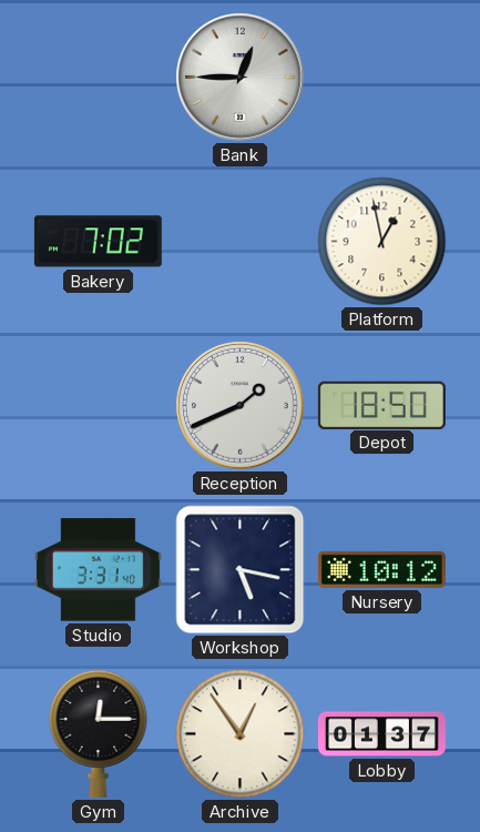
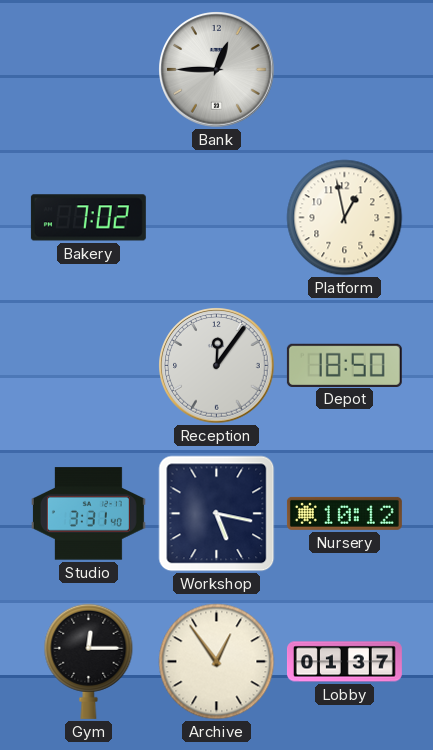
Reception: 1:41 -> 12:06
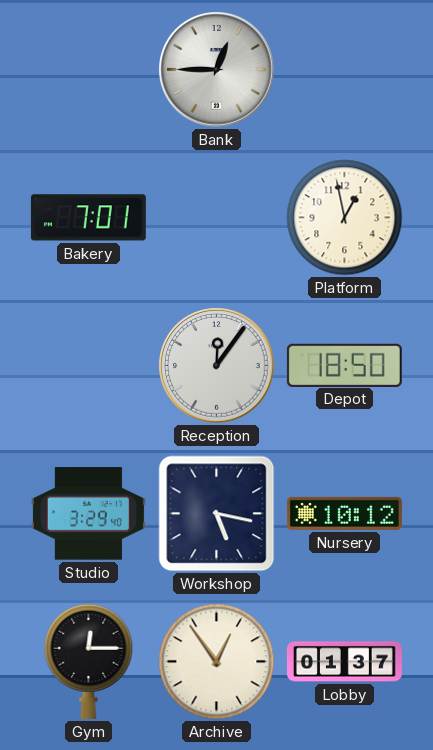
Bakery: 7:02 -> 7:01
Studio: 3:31 -> 3:29
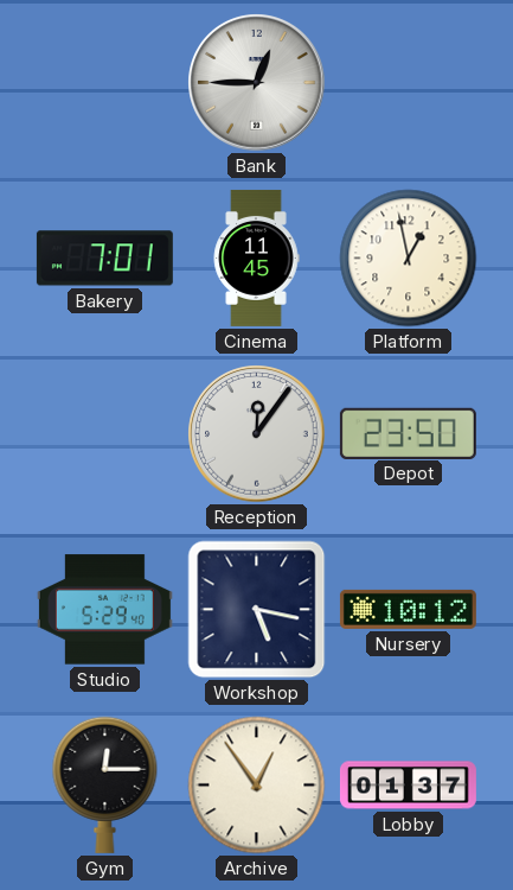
Cinema: none -> 11:45
Depot: 18:50 -> 23:50
Studio: 3:29 -> 5:29
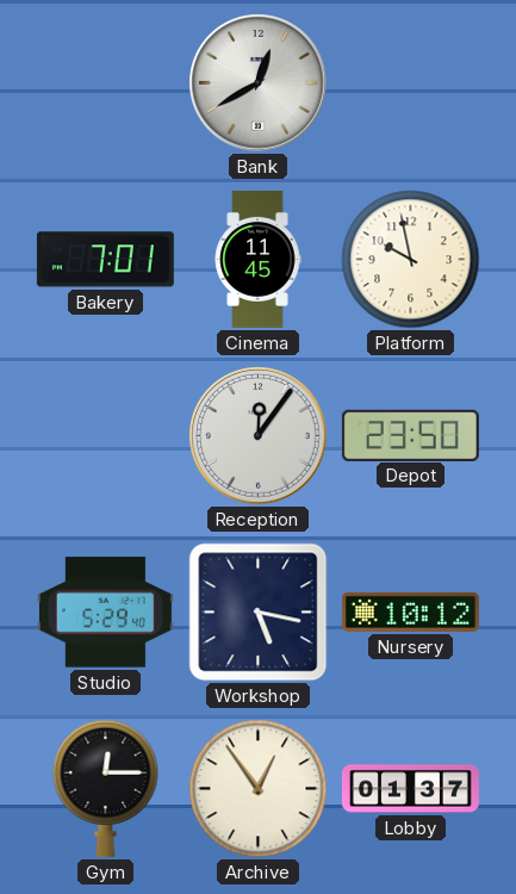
Bank: 12:45 -> 12:40
Platform: 12:58 -> 9:58
